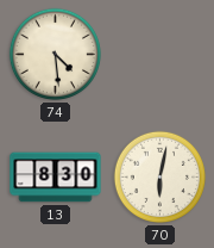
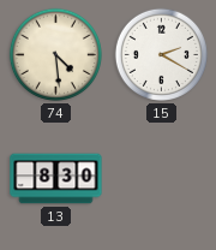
15: none -> 2:20
70: 6:02 -> none
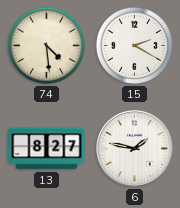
13: 8:30 -> 8:27
6: none -> 1:47
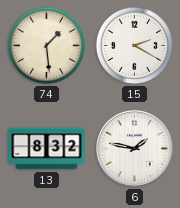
74: 4:29 -> 1:29
13: 8:27 -> 8:32
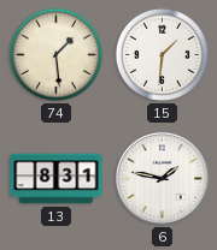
15: 2:20 -> 1:31
13: 8:32 -> 8:31
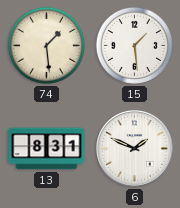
15: 1:31 -> 1:29
6: 1:47 -> 1:49
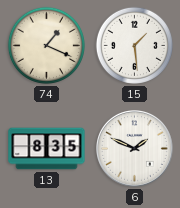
74: 1:29 -> 1:19
13: 8:31 -> 8:35
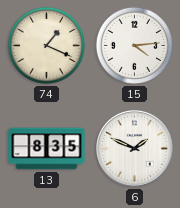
15: 1:29 -> 4:14
